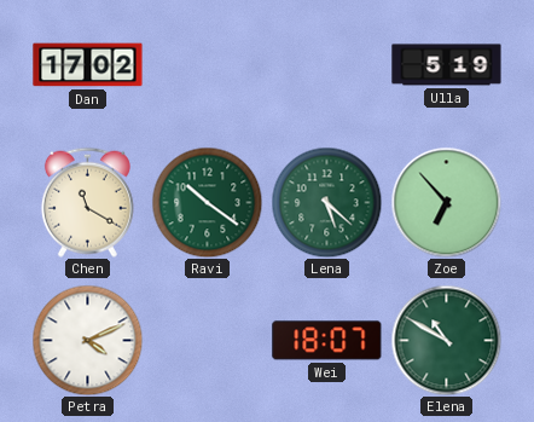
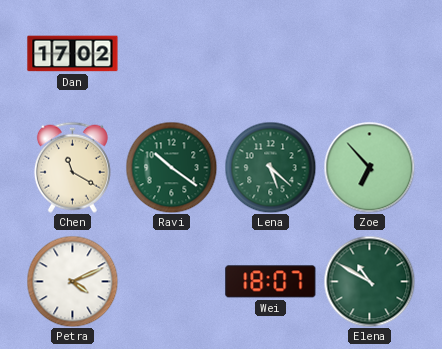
Ulla: 5:19 -> none
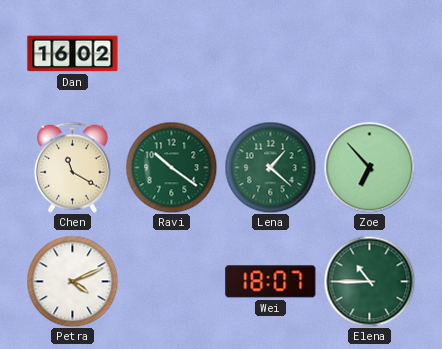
Dan: 17:02 -> 16:02
Lena: 5:22 -> 1:22
Elena: 10:50 -> 10:45
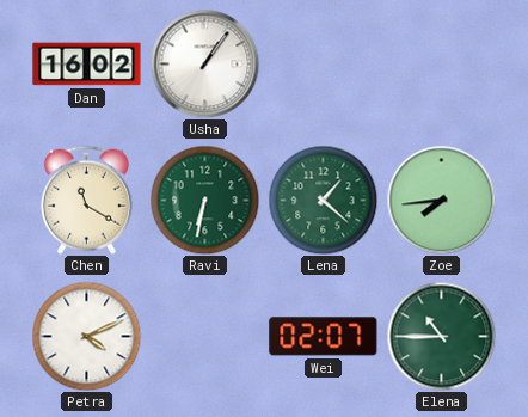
Usha: none -> 1:06
Ravi: 10:21 -> 6:32
Zoe: 6:53 -> 7:44
Wei: 18:07 -> 02:07
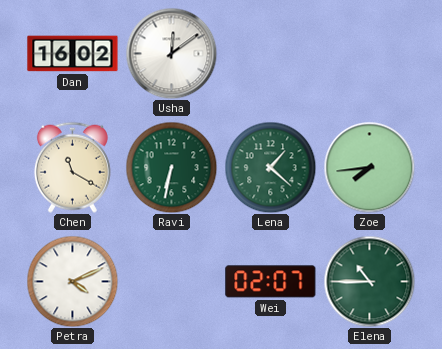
Usha: 1:06 -> 12:09
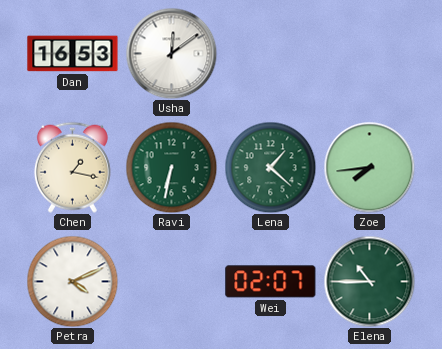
Dan: 16:02 -> 16:53
Chen: 11:20 -> 1:17
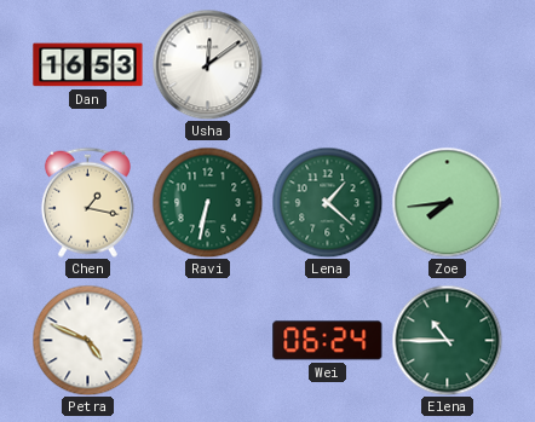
Petra: 4:11 -> 4:49
Wei: 02:07 -> 06:24
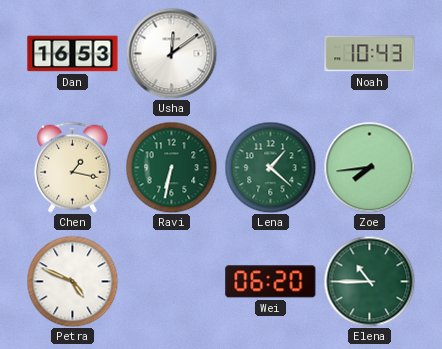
Noah: none -> 10:43
Wei: 06:24 -> 06:20
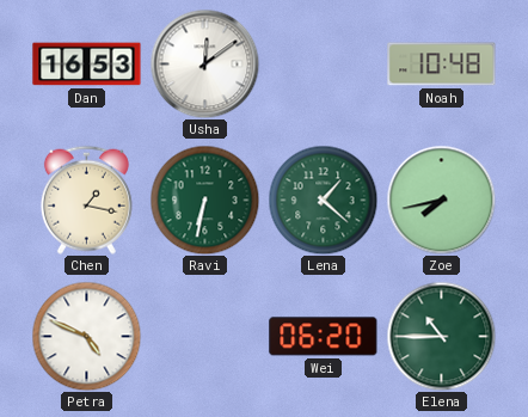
Noah: 10:43 -> 10:48
Zoe: 7:44 -> 7:43
